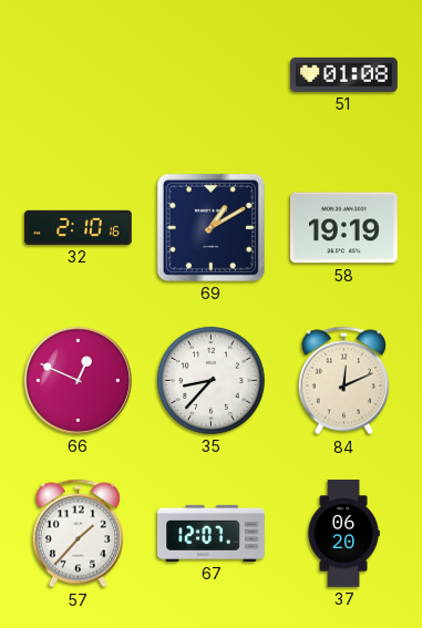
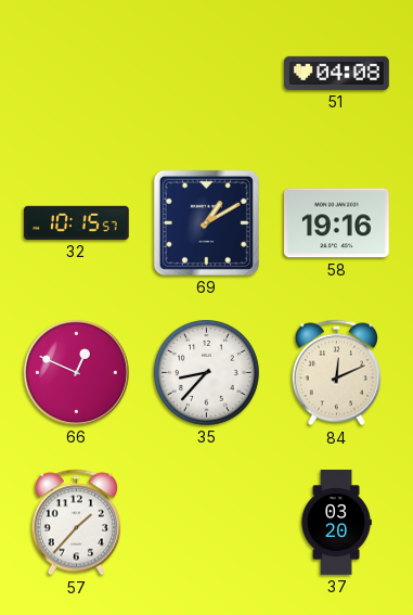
51: 01:08 -> 04:08
32: 2:10 -> 10:15
58: 19:19 -> 19:16
67: 12:07 -> none
37: 06:20 -> 03:20
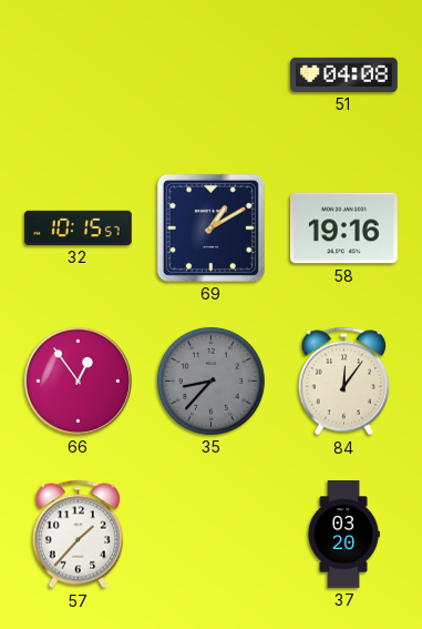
66: 12:49 -> 12:54
35 dial: white -> grey
84: 12:11 -> 12:06
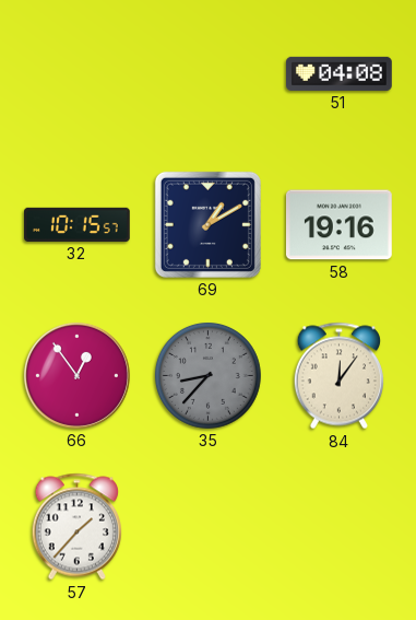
37: 03:20 -> none
